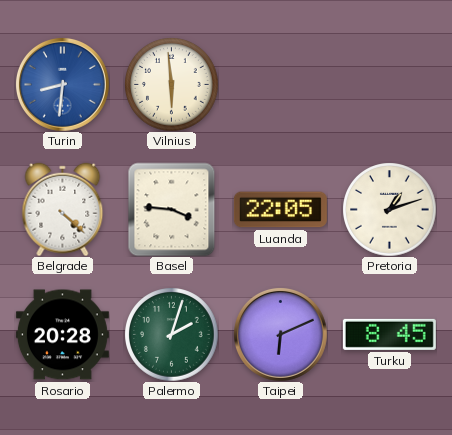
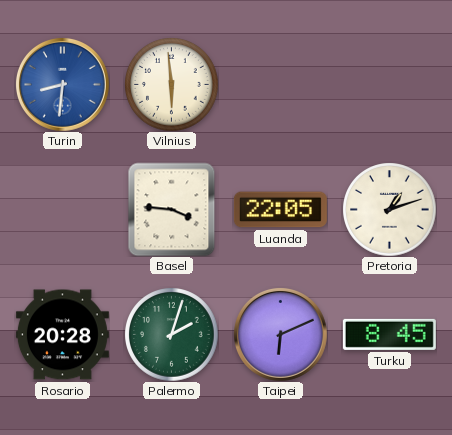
Belgrade: 4:22 -> none
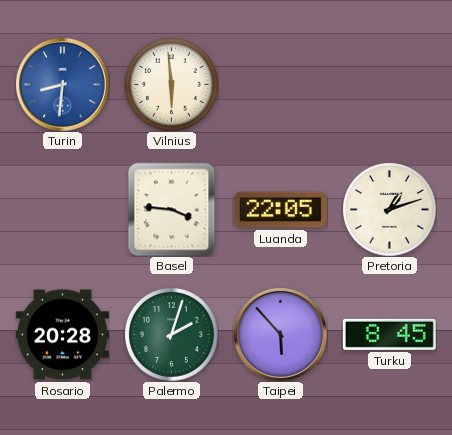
Taipei: 6:11 -> 5:53
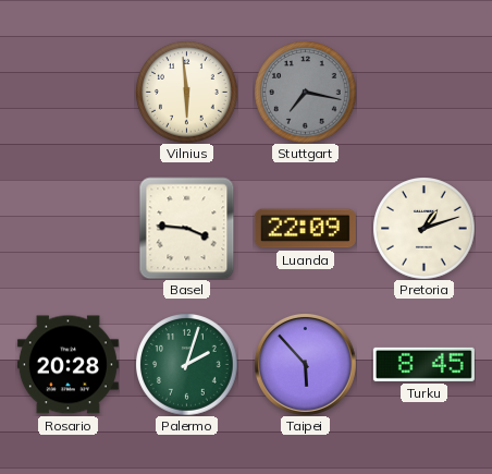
Turin: 8:31 -> none
Stuttgart: none -> 7:17
Luanda: 22:05 -> 22:09
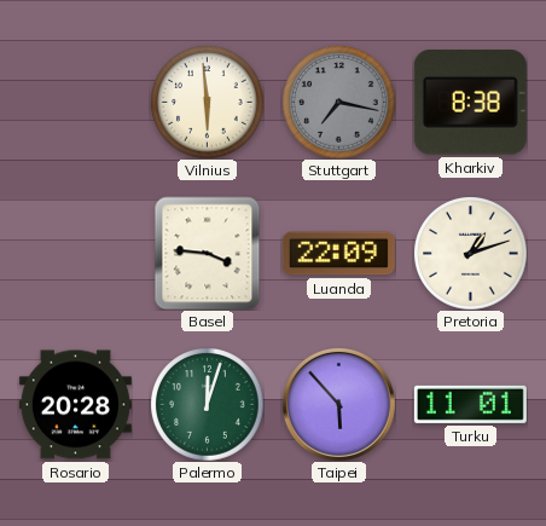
Kharkiv: none -> 8:38
Palermo: 2:03 -> 12:03
Turku: 8:45 -> 11:01
